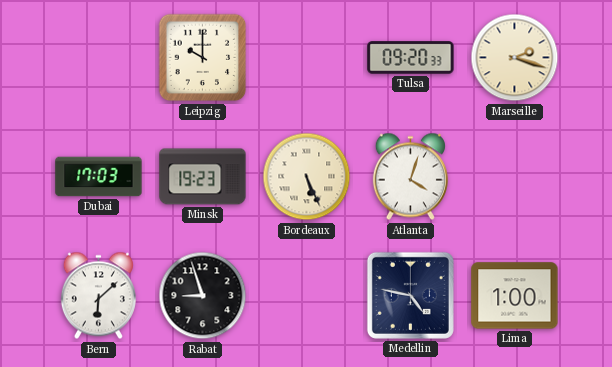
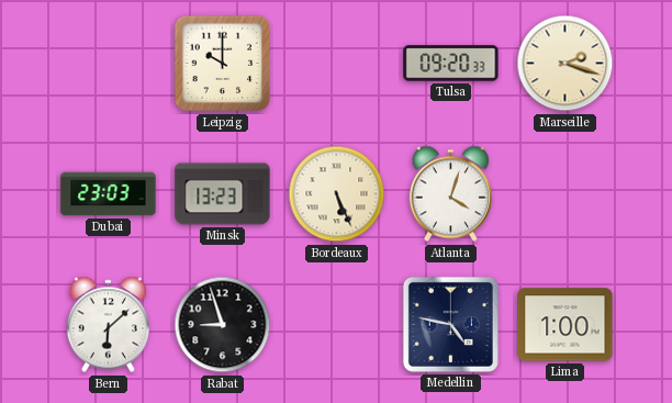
Dubai: 17:03 -> 23:03
Minsk: 19:23 -> 13:23
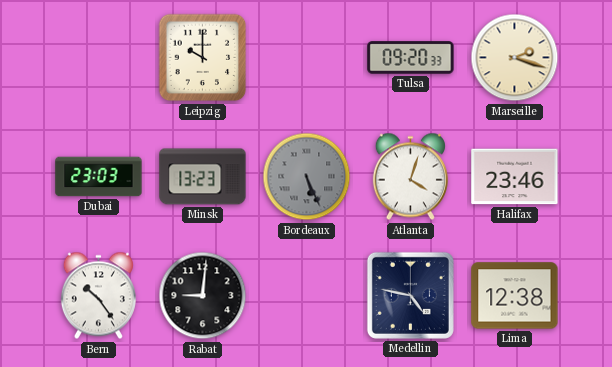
Bordeaux dial: cream -> grey
Halifax: none -> 23:46
Bern: 6:08 -> 10:24
Rabat: 8:57 -> 9:01
Lima: 1:00 -> 12:38
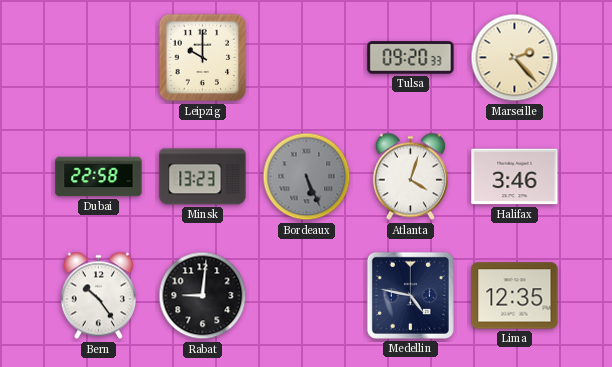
Marseille: 2:18 -> 2:23
Dubai: 23:03 -> 22:58
Halifax: 23:46 -> 3:46
Lima: 12:38 -> 12:35
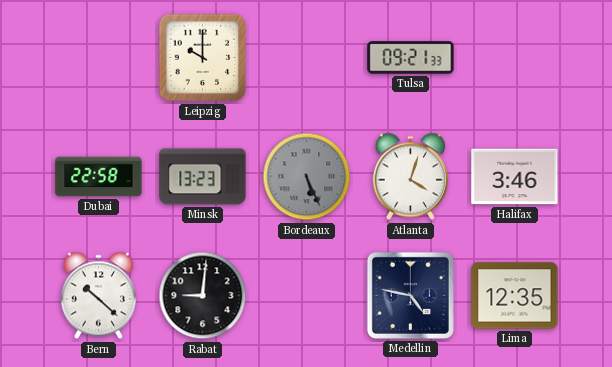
Tulsa: 09:20 -> 09:21
Marseille: 2:23 -> none
Bern: 10:24 -> 10:22
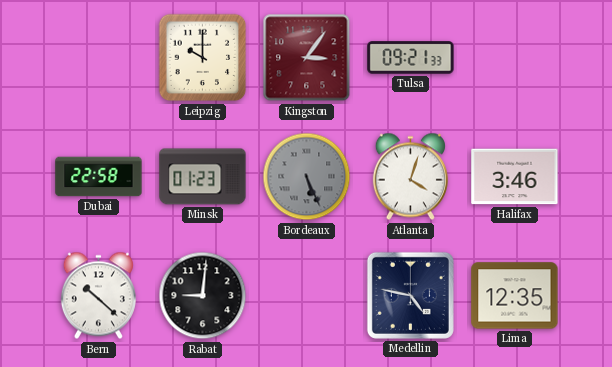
Kingston: none -> 3:06
Minsk: 13:23 -> 01:23
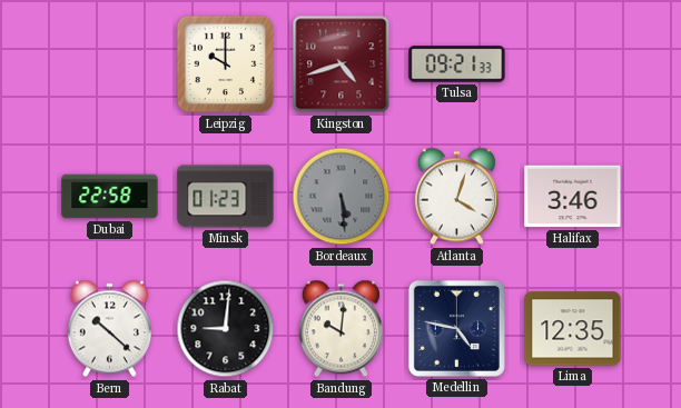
Kingston: 3:06 -> 4:42
Bordeaux: 5:26 -> 5:29
Bandung: none -> 10:01
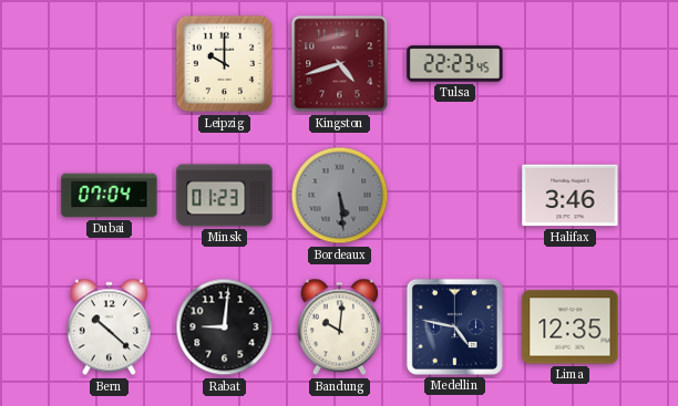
Tulsa: 09:21 -> 22:23
Dubai: 22:58 -> 07:04
Atlanta: 4:03 -> none
